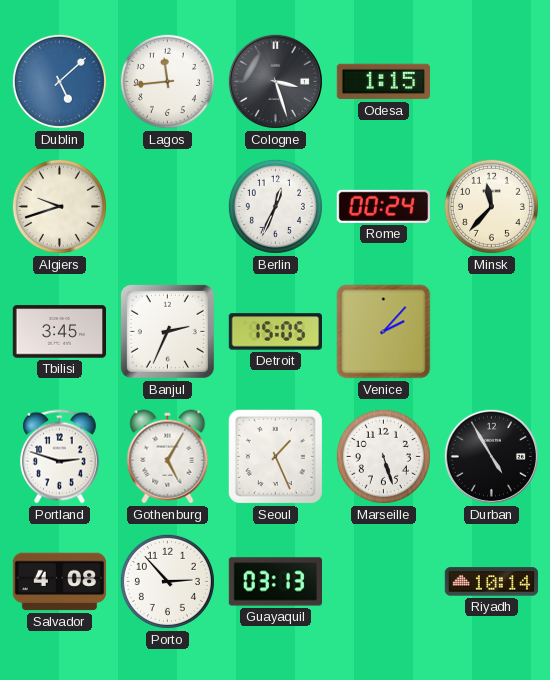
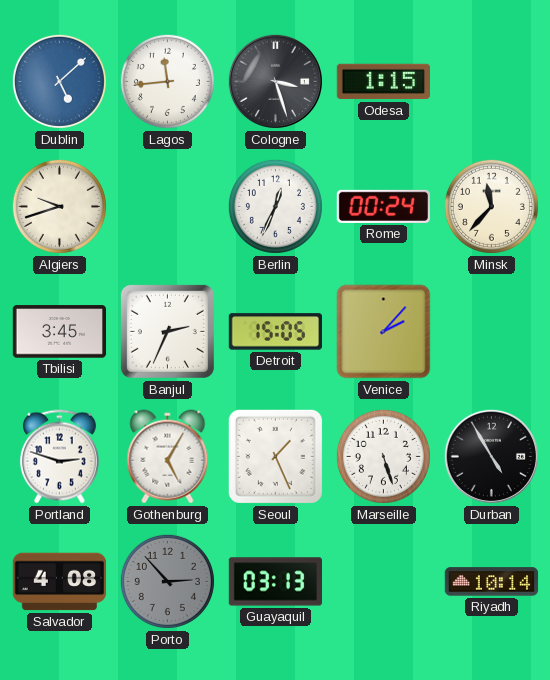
Porto dial: white -> grey
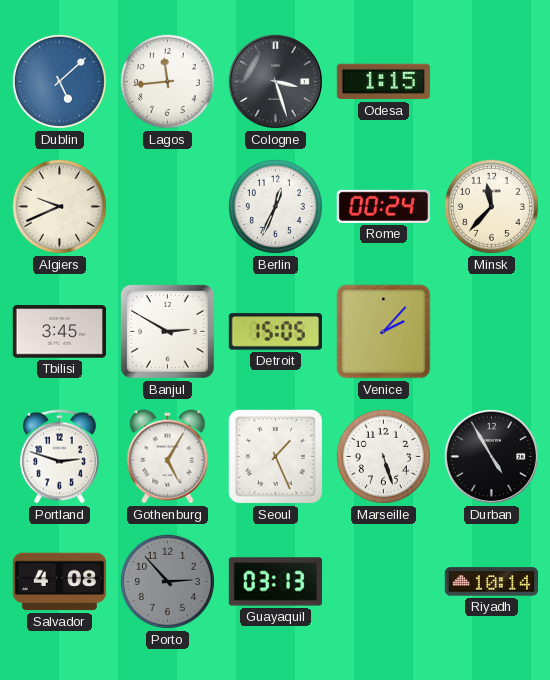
Algiers: 9:42 -> 9:41
Banjul: 2:34 -> 2:50
